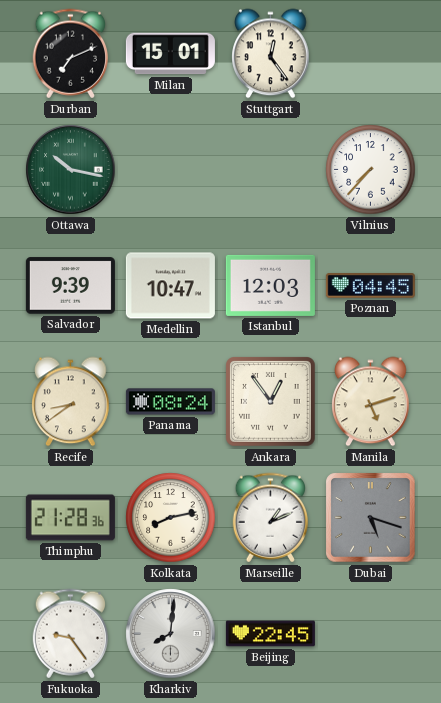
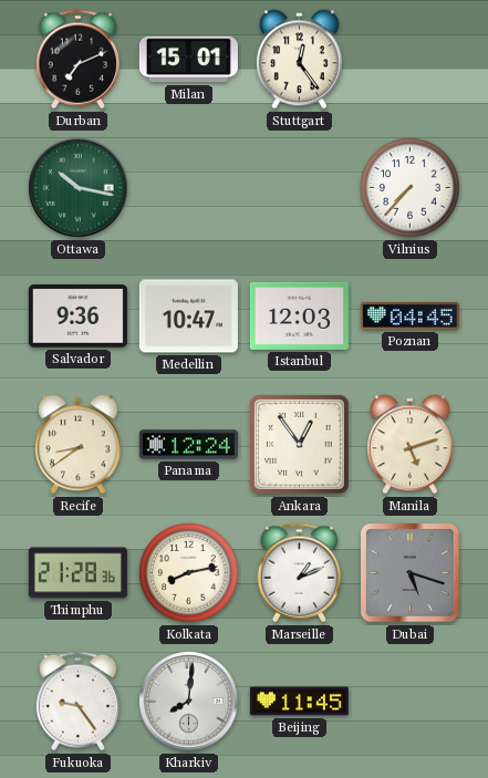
Salvador: 9:39 -> 9:36
Panama: 08:24 -> 12:24
Beijing: 22:45 -> 11:45
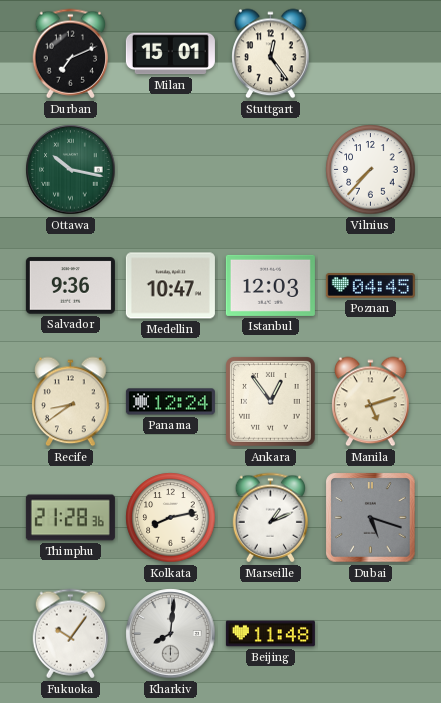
Fukuoka: 9:24 -> 10:06
Beijing: 11:45 -> 11:48
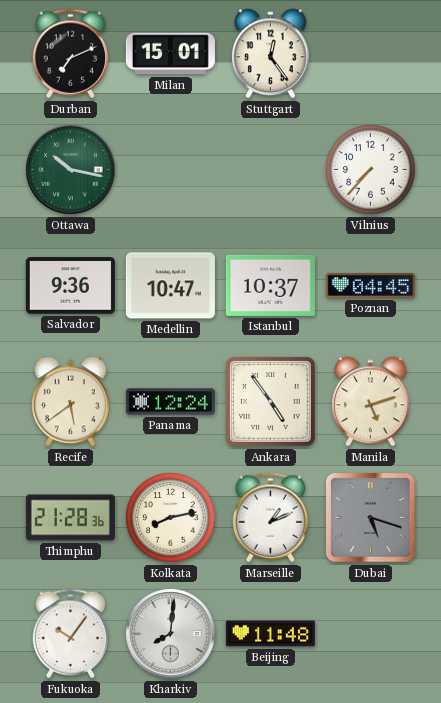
Istanbul: 12:03 -> 10:37
Recife: 8:39 -> 5:39
Ankara: 12:54 -> 4:54
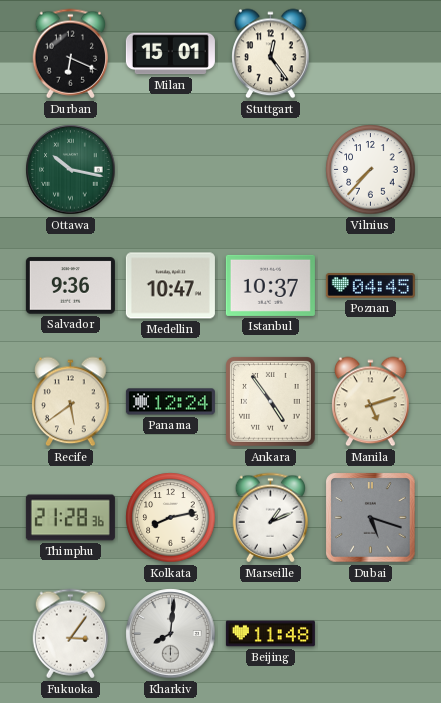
Durban: 7:11 -> 6:19
Fukuoka: 10:06 -> 3:06
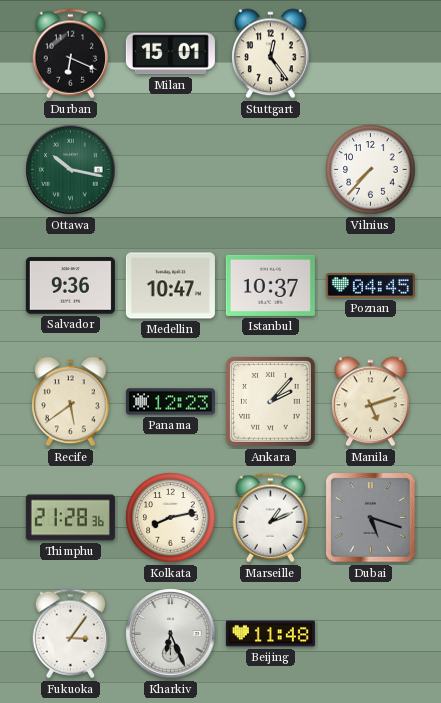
Panama: 12:24 -> 12:23
Ankara: 4:54 -> 2:07
Kharkiv: 8:01 -> 6:26
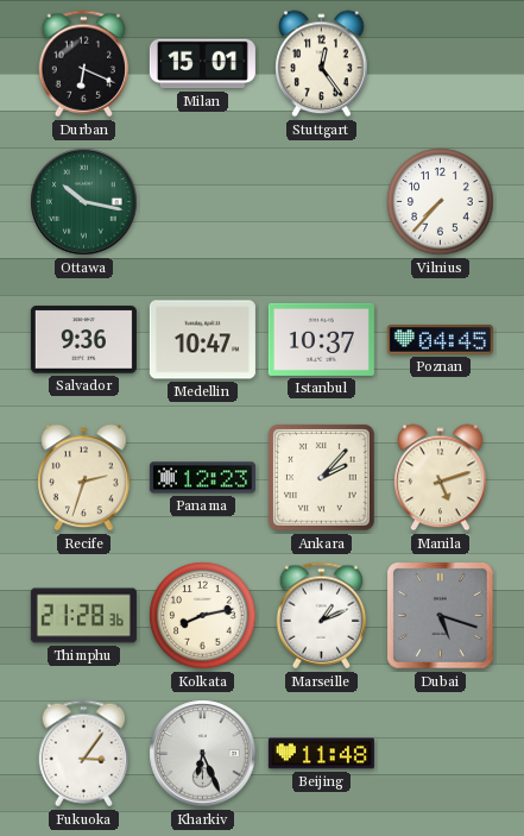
Recife: 5:39 -> 2:33
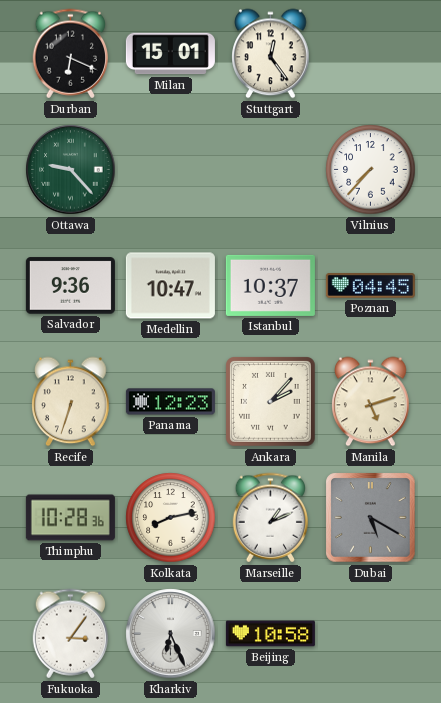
Ottawa: 10:17 -> 9:23
Recife: 2:33 -> 6:33
Thimphu: 21:28 -> 10:28
Dubai: 5:18 -> 5:20
Beijing: 11:48 -> 10:58
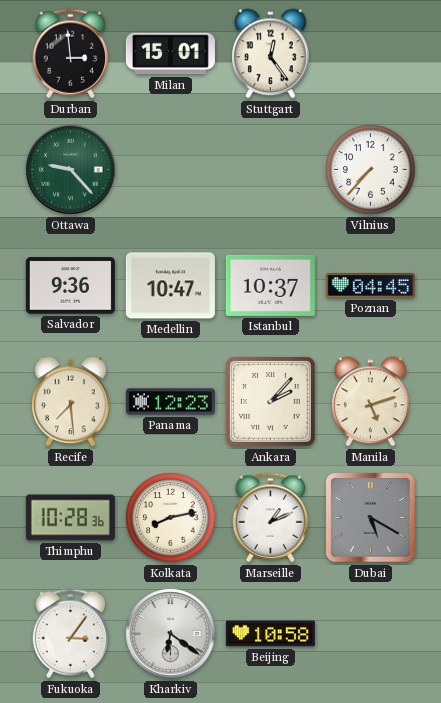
Durban: 6:19 -> 2:59
Recife: 6:33 -> 7:29
Kharkiv: 6:26 -> 6:21
